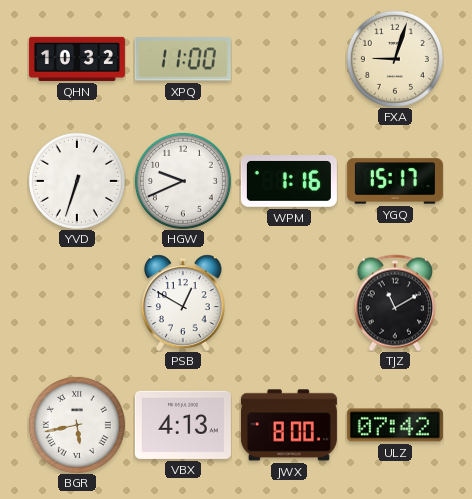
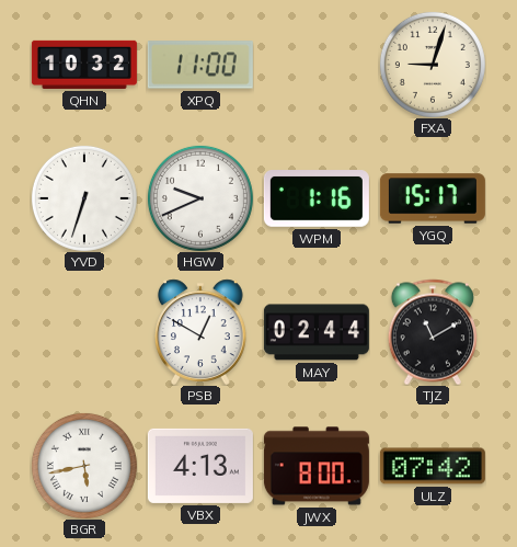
MAY: none -> 02:44
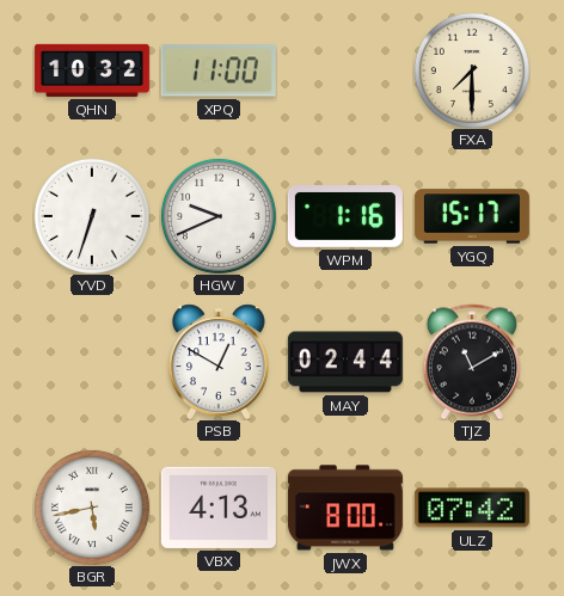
FXA: 9:03 -> 7:30
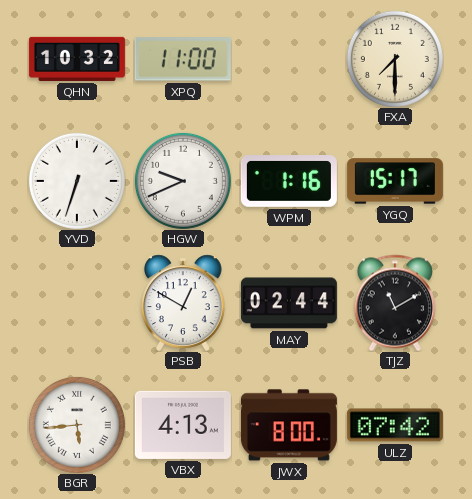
BGR: 5:43 -> 5:44
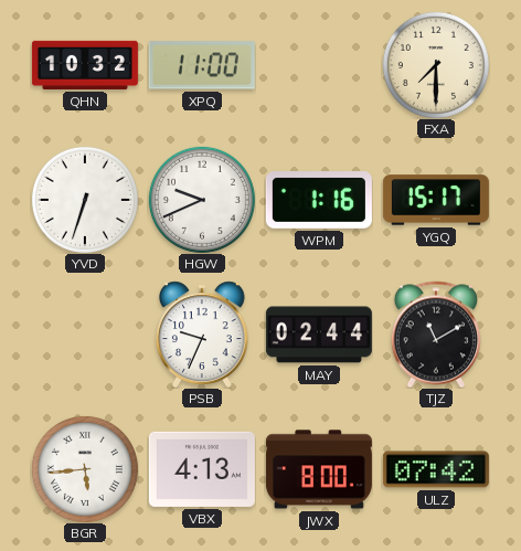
PSB: 12:50 -> 9:34
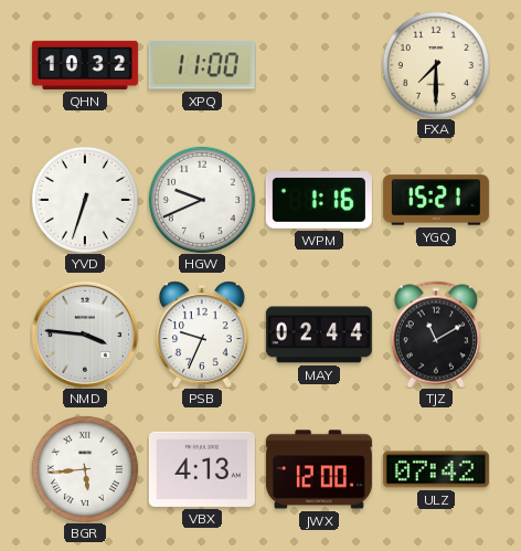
YGQ: 15:17 -> 15:21
NMD: none -> 3:46
JWX: 8:00 -> 12:00
